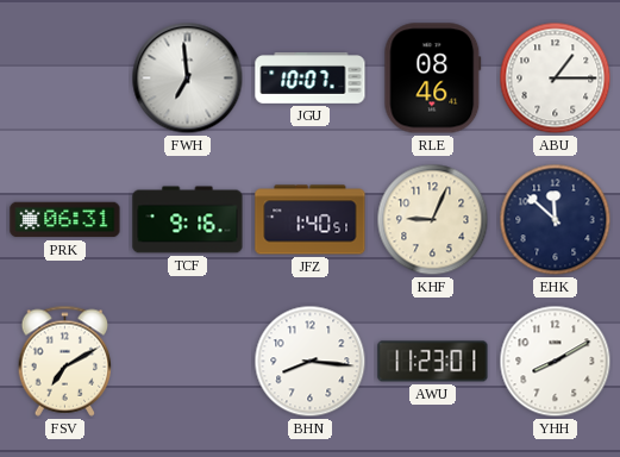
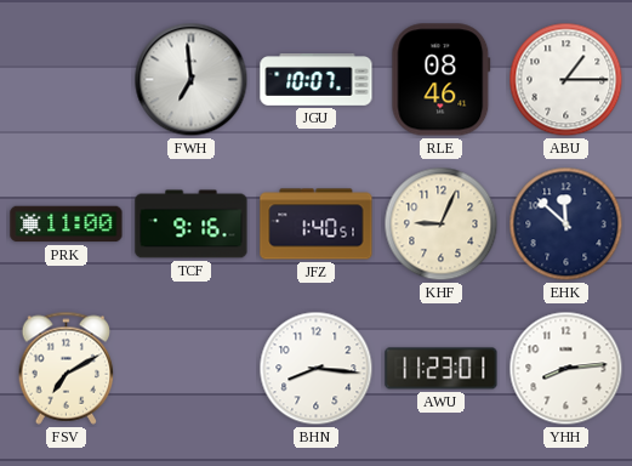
PRK: 06:31 -> 11:00
YHH: 8:10 -> 8:14
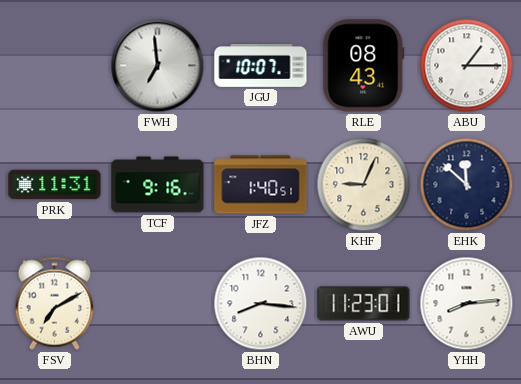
RLE: 08:46 -> 08:43
PRK: 11:00 -> 11:31
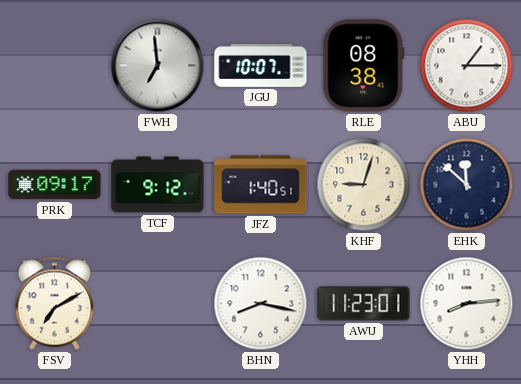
RLE: 08:43 -> 08:38
PRK: 11:31 -> 09:17
TCF: 9:16 -> 9:12
KHF: 9:04 -> 9:03
BHN: 8:16 -> 8:17
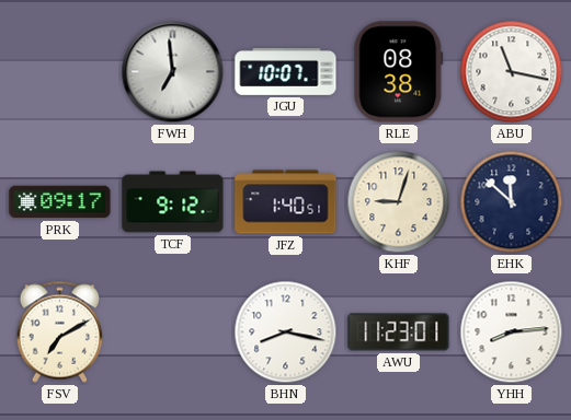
ABU: 1:15 -> 11:17
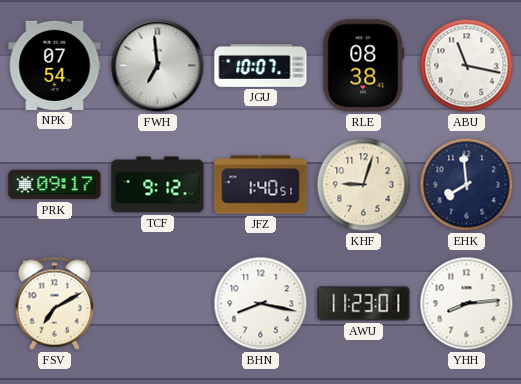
NPK: none -> 07:54
EHK: 11:52 -> 7:59
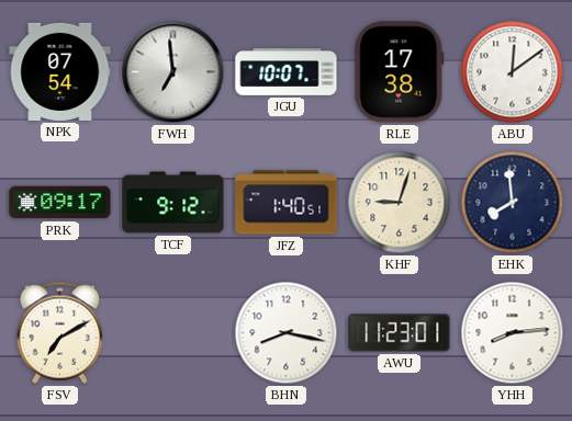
RLE: 08:38 -> 17:38
ABU: 11:17 -> 12:09
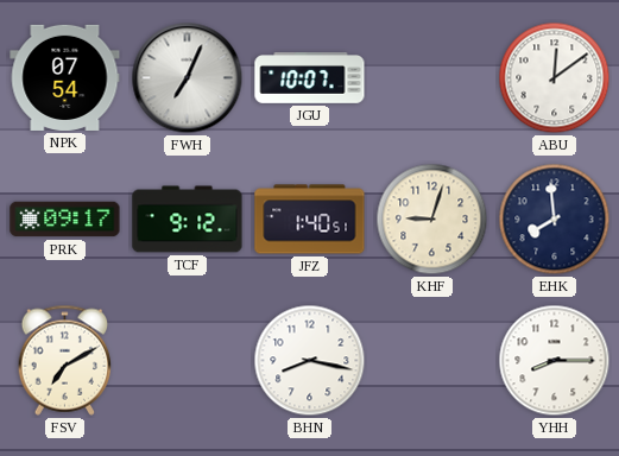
FWH: 6:59 -> 7:04
RLE: 17:38 -> none
AWU: 11:23 -> none
YHH: 8:14 -> 8:15
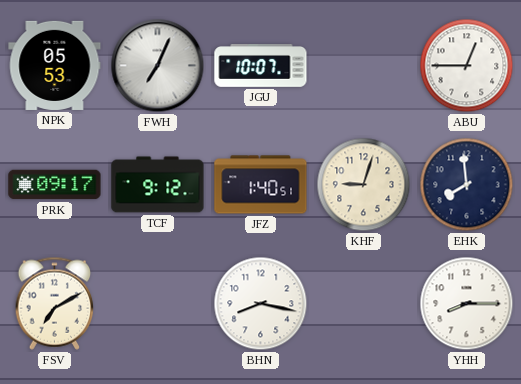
NPK: 07:54 -> 05:53
ABU: 12:09 -> 12:45
